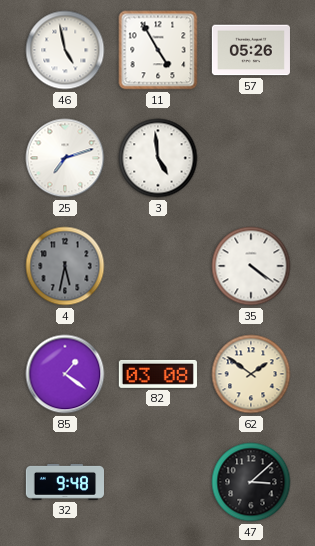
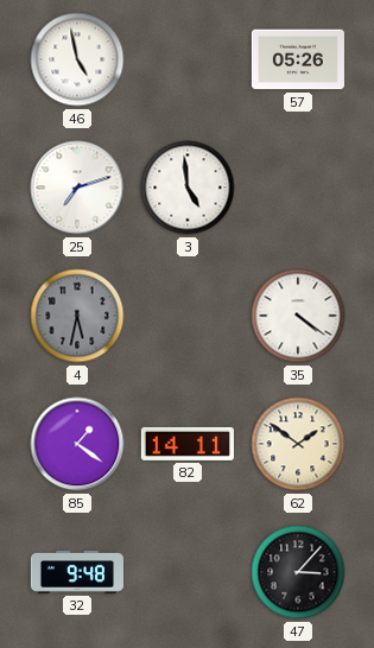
11: 4:55 -> none
82: 03:08 -> 14:11
47: 3:08 -> 3:07
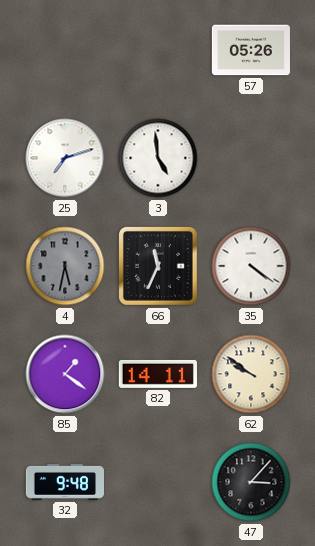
46: 4:58 -> none
66: none -> 11:34
62: 1:51 -> 9:51
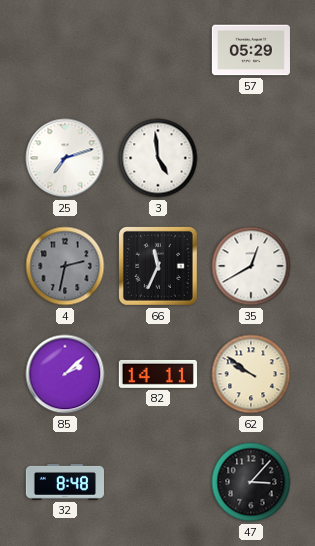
57: 05:26 -> 05:29
4: 5:32 -> 2:32
35: 4:21 -> 12:40
85: 1:21 -> 2:08
32: 9:48 -> 8:48
